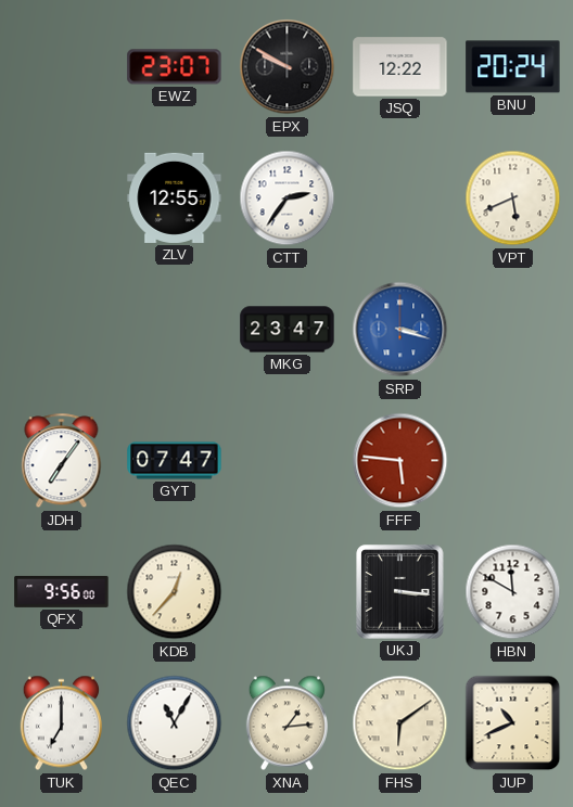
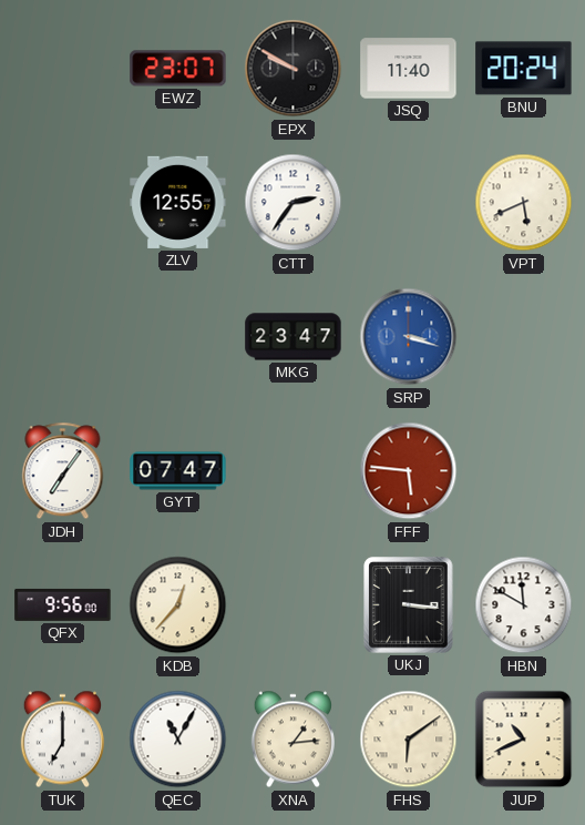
JSQ: 12:22 -> 11:40
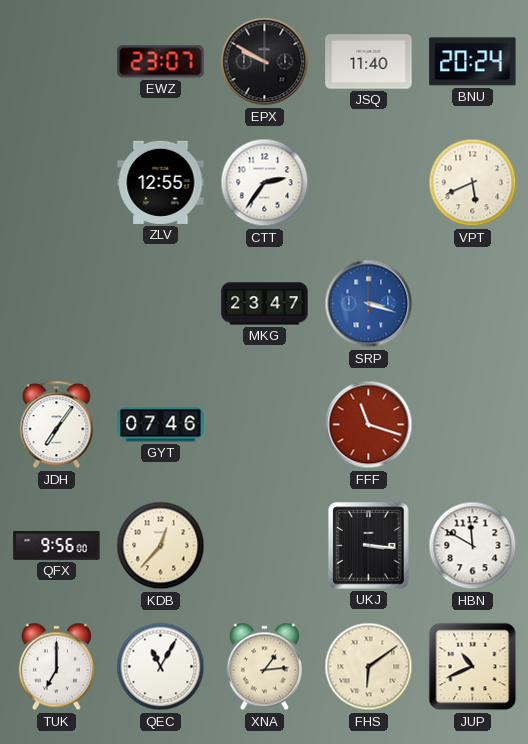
GYT: 07:47 -> 07:46
FFF: 5:46 -> 11:18
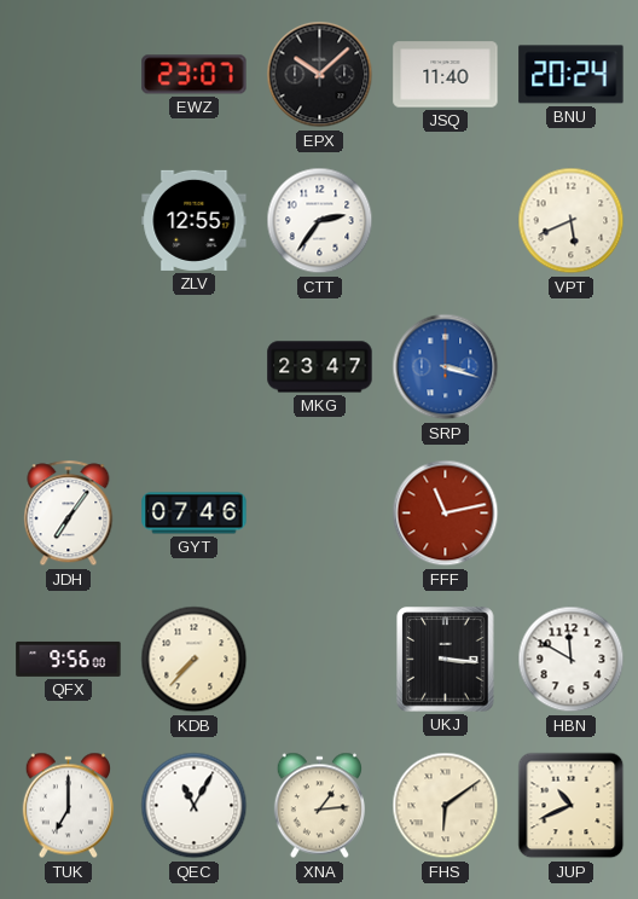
EPX: 9:50 -> 10:08
FFF: 11:18 -> 11:13
KDB: 12:37 -> 7:37
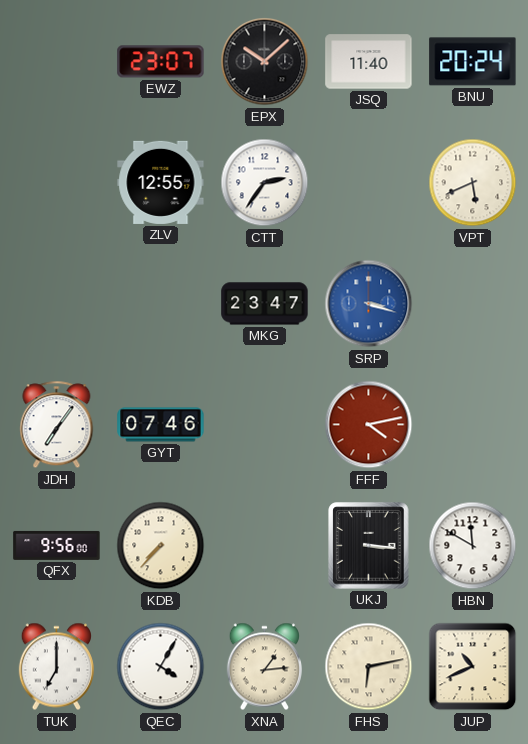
FFF: 11:13 -> 4:13
QEC: 11:05 -> 4:05
FHS: 6:09 -> 6:13
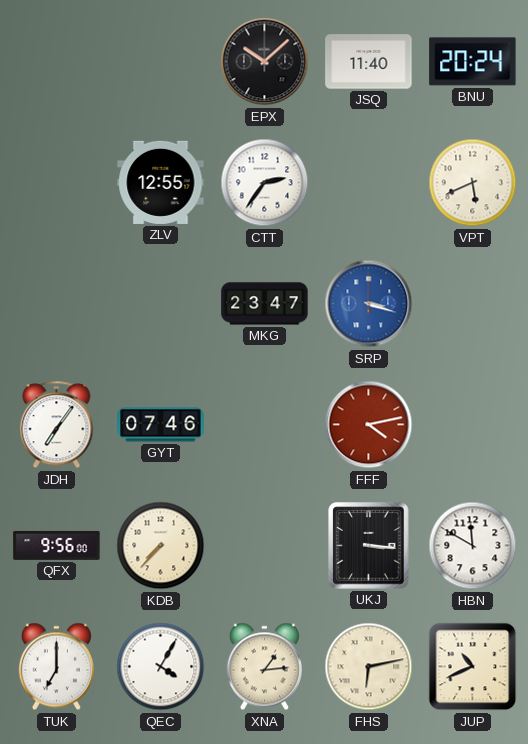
EWZ: 23:07 -> none
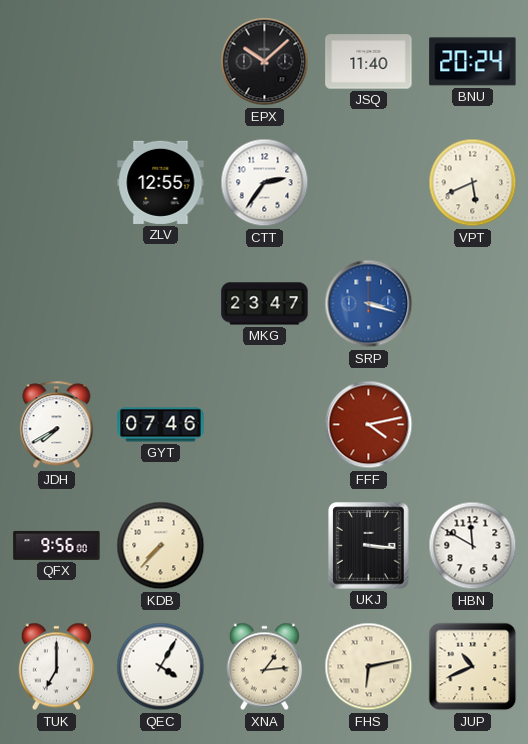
JDH: 7:06 -> 7:40
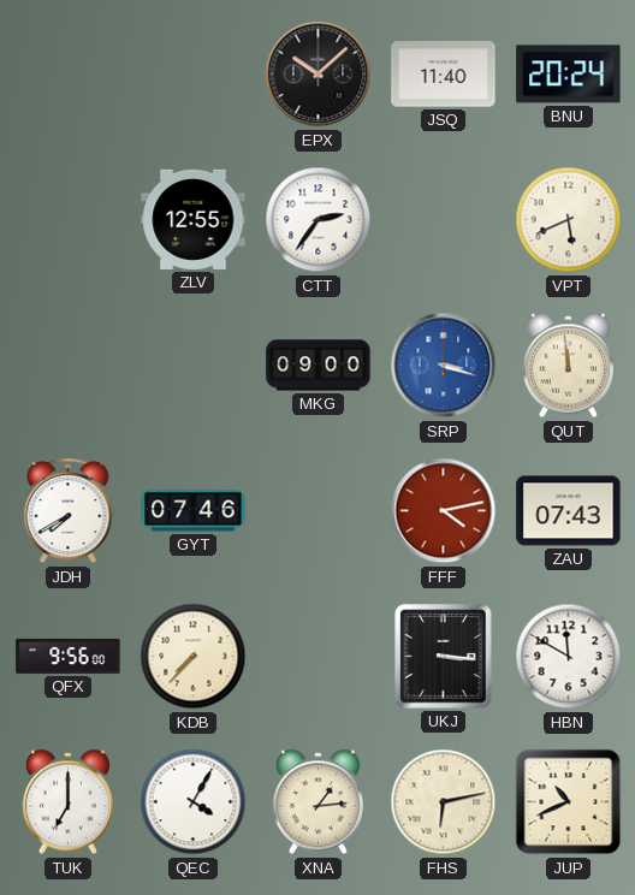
MKG: 23:47 -> 09:00
QUT: none -> 11:59
ZAU: none -> 07:43
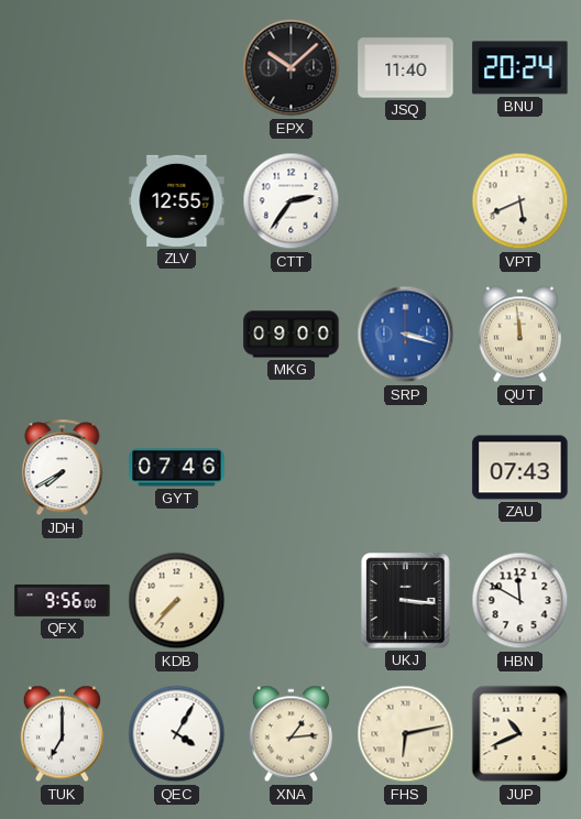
FFF: 4:13 -> none
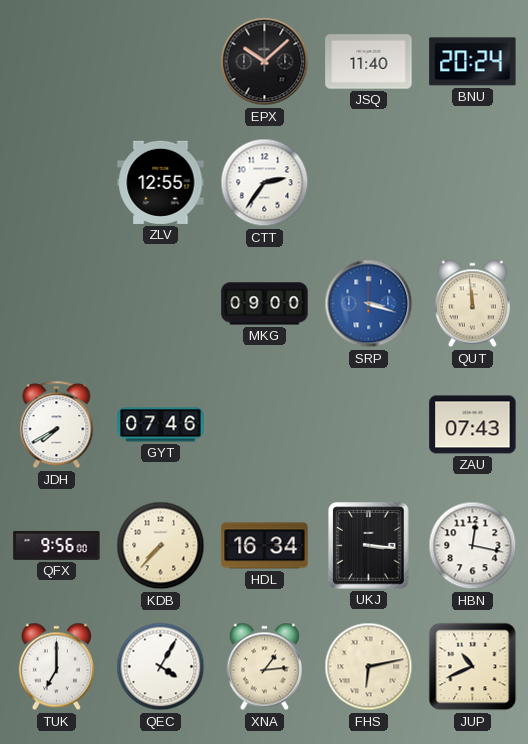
VPT: 5:41 -> none
HDL: none -> 16:34
HBN: 11:50 -> 12:17
